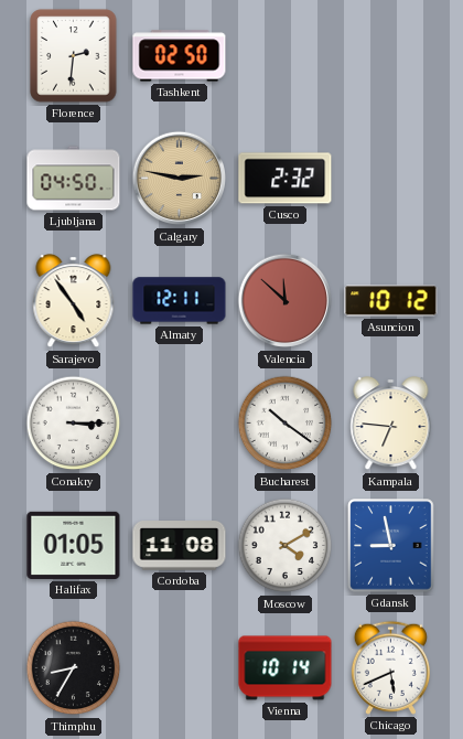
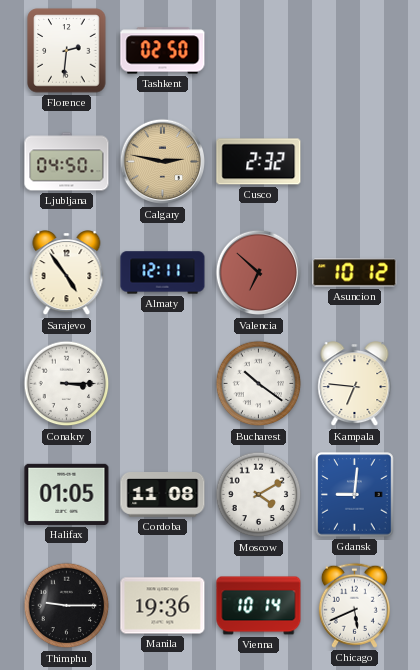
Valencia: 11:52 -> 6:52
Gdansk: 8:58 -> 9:01
Thimphu: 8:35 -> 9:15
Manila: none -> 19:36
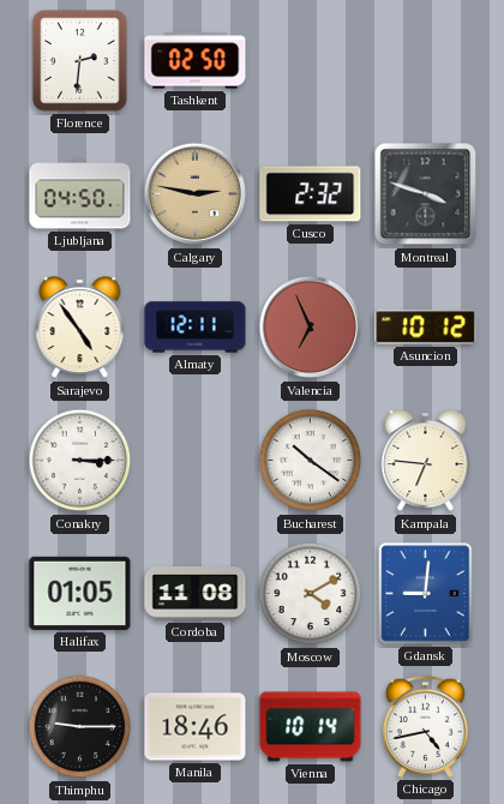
Montreal: none -> 3:48
Valencia: 6:52 -> 6:56
Manila: 19:36 -> 18:46
Chicago: 5:41 -> 4:43
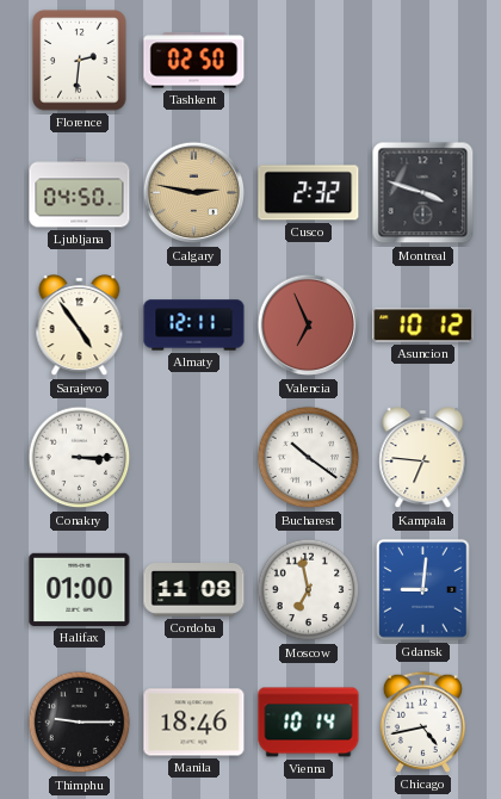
Halifax: 01:05 -> 01:00
Moscow: 4:10 -> 6:58
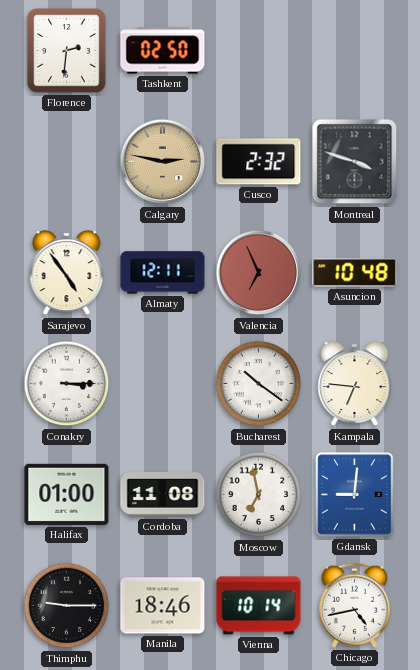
Ljubljana: 04:50 -> none
Asuncion: 10:12 -> 10:48
